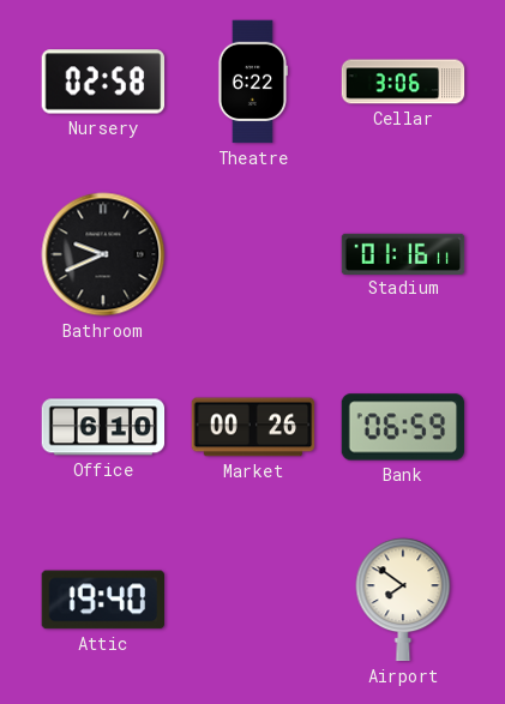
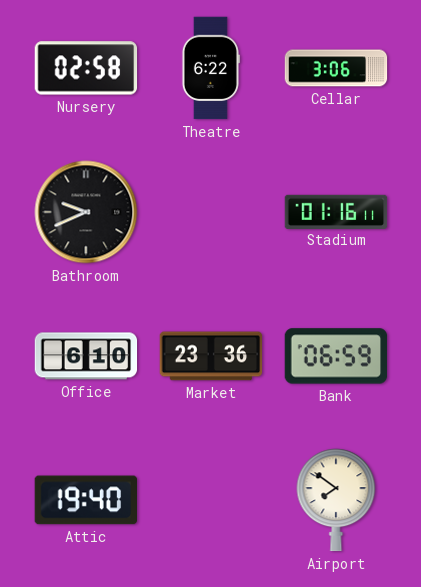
Market: 00:26 -> 23:36
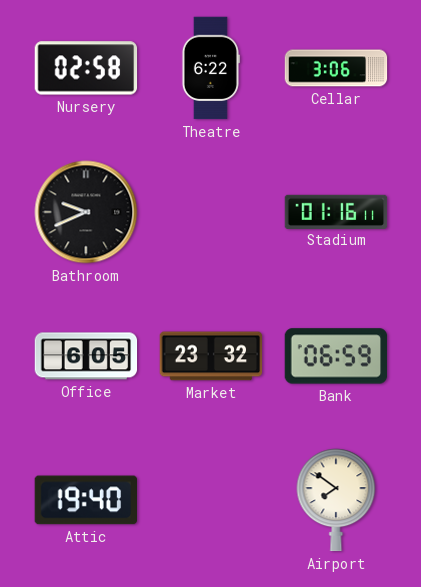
Office: 6:10 -> 6:05
Market: 23:36 -> 23:32
